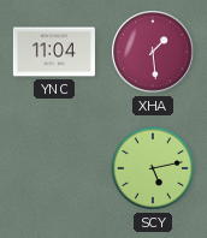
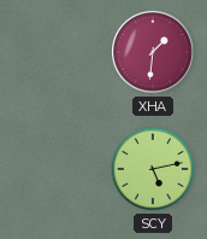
YNC: 11:04 -> none
XHA: 1:29 -> 1:31
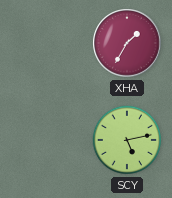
XHA: 1:31 -> 1:35
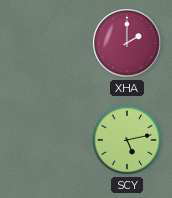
XHA: 1:35 -> 2:00
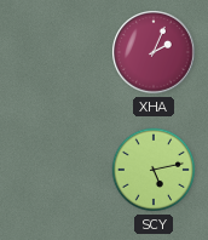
XHA: 2:00 -> 2:04
